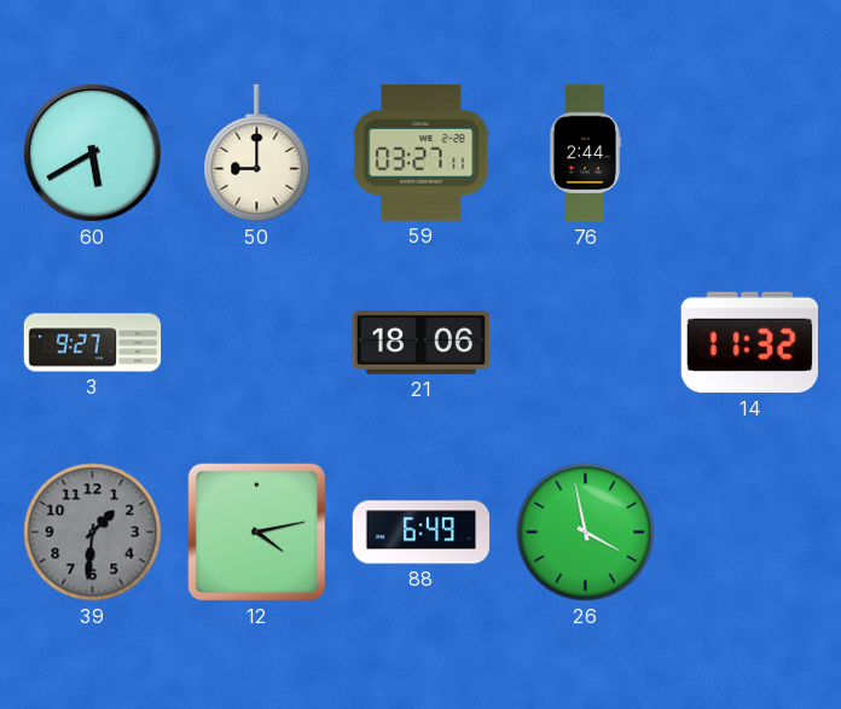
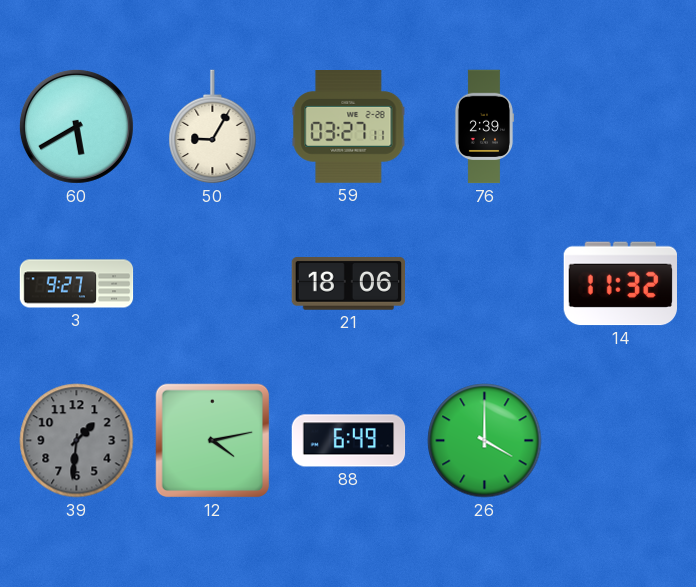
50: 9:00 -> 9:05
76: 2:44 -> 2:39
26: 3:58 -> 4:00
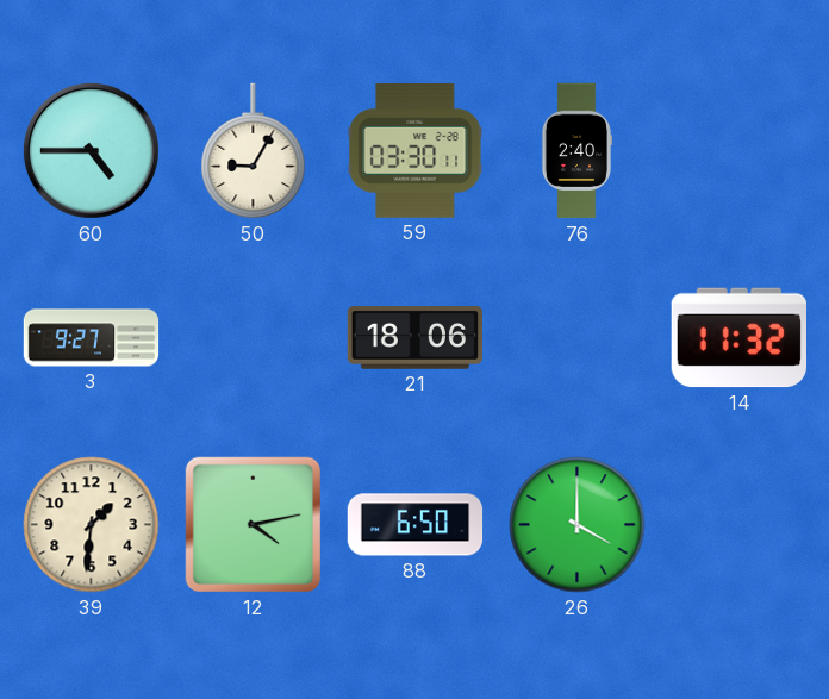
60: 5:40 -> 4:45
59: 03:27 -> 03:30
76: 2:39 -> 2:40
39 dial: grey -> cream
88: 6:49 -> 6:50
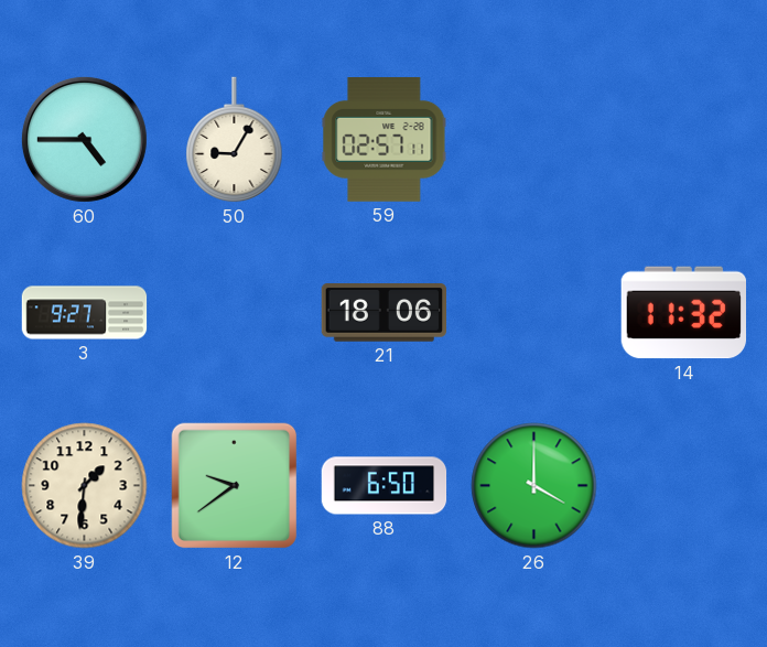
59: 03:30 -> 02:57
76: 2:40 -> none
12: 4:13 -> 9:39
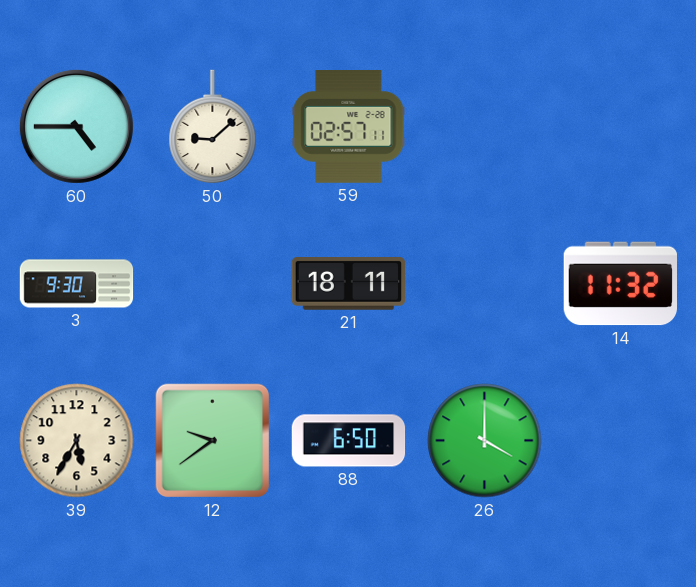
50: 9:05 -> 9:08
3: 9:27 -> 9:30
21: 18:06 -> 18:11
39: 1:31 -> 5:35
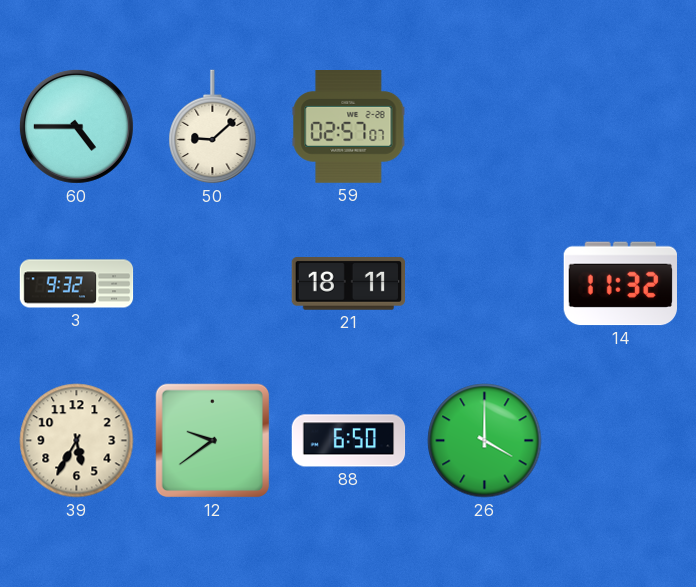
59: 02:57:11 -> 02:57:07
3: 9:30 -> 9:32
